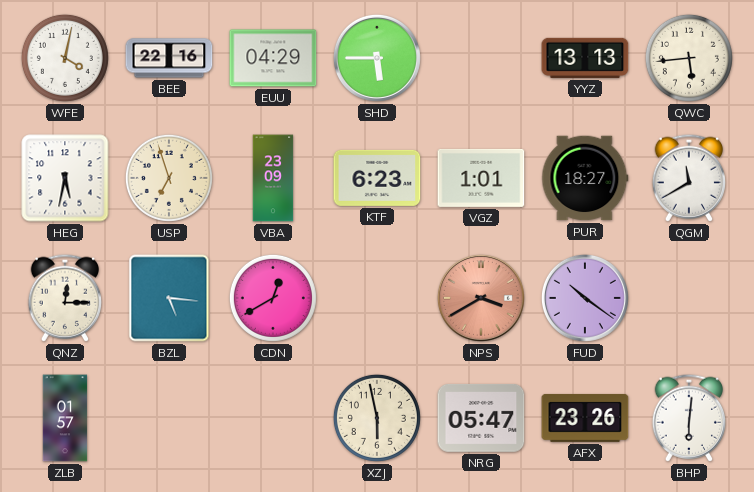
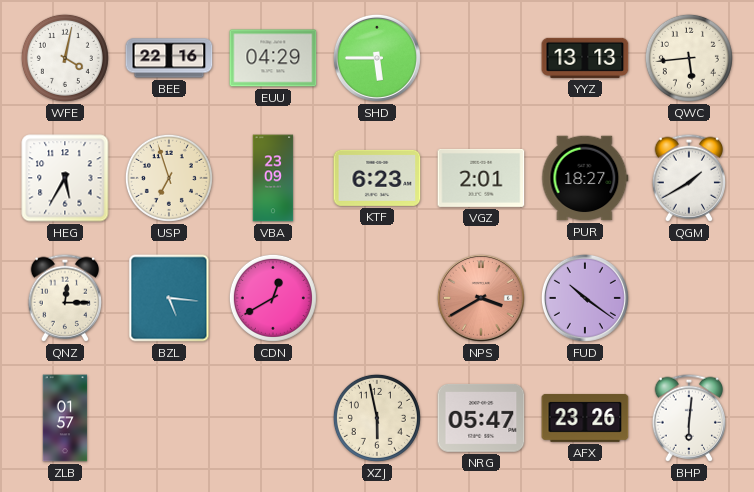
HEG: 5:32 -> 5:35
VGZ: 1:01 -> 2:01
QGM: 11:40 -> 1:40
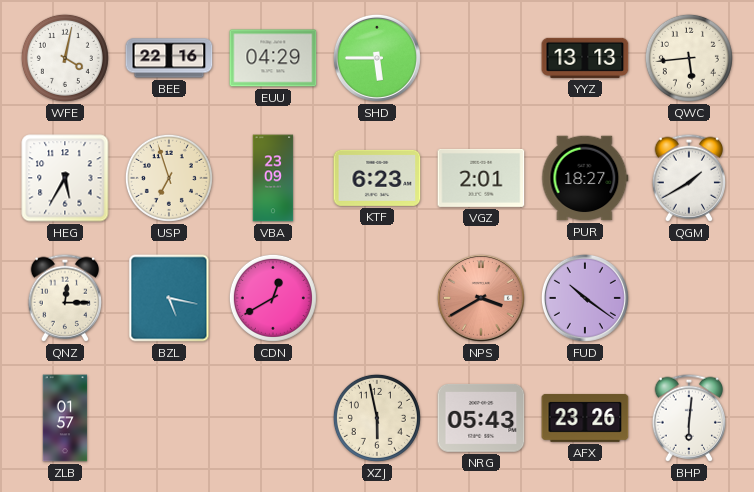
BZL: 5:16 -> 5:17
NRG: 05:47 -> 05:43
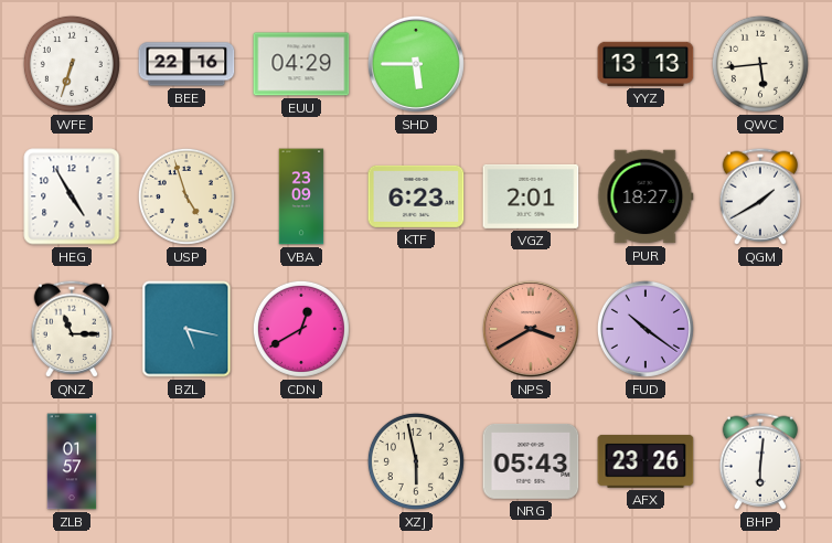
WFE: 4:02 -> 6:33
HEG: 5:35 -> 4:55
USP: 6:57 -> 4:57
QNZ: 12:15 -> 11:15
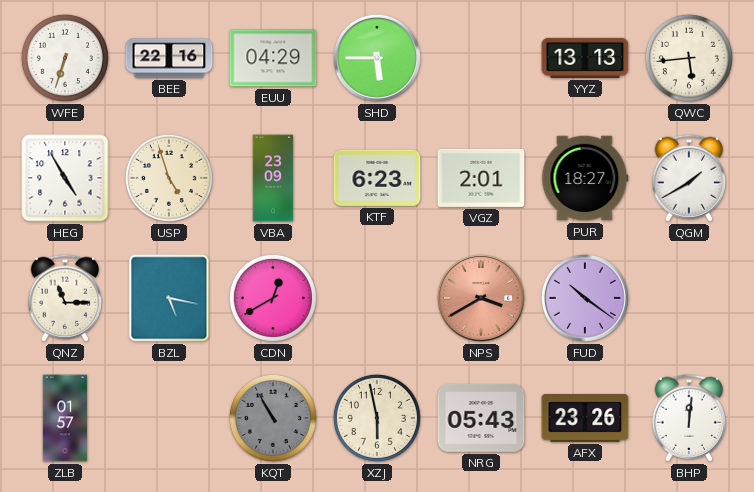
KQT: none -> 10:55
BHP: 6:01 -> 12:01
